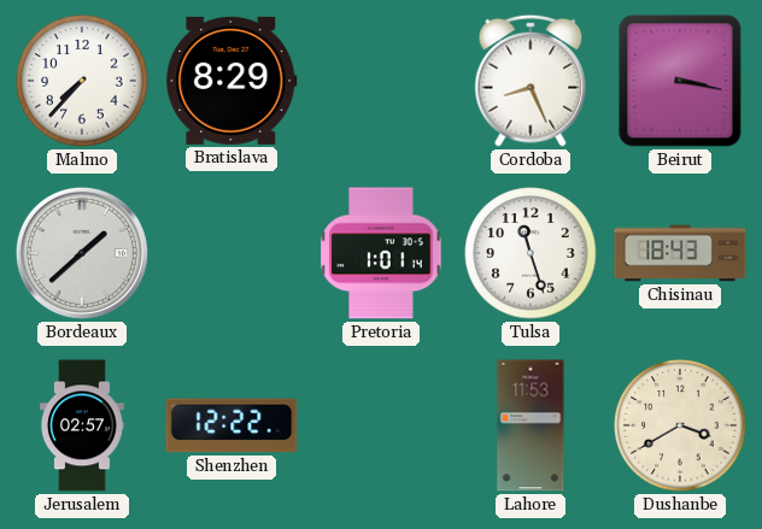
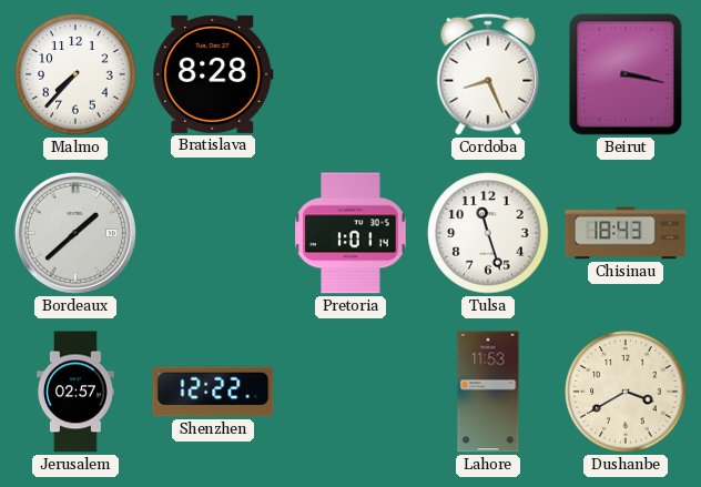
Bratislava: 8:29 -> 8:28
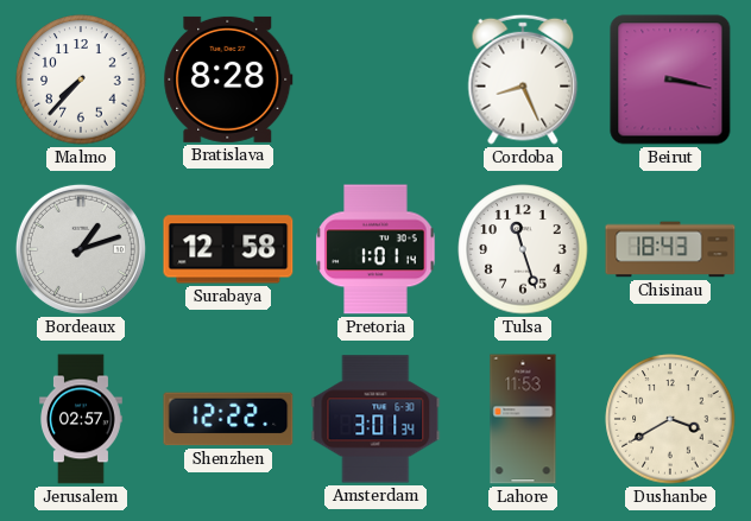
Bordeaux: 1:38 -> 1:12
Surabaya: none -> 12:58
Amsterdam: none -> 3:01
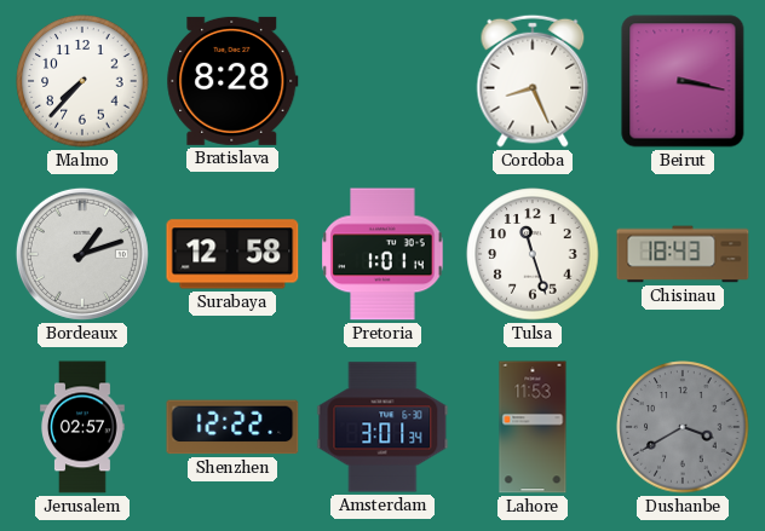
Dushanbe dial: cream -> grey
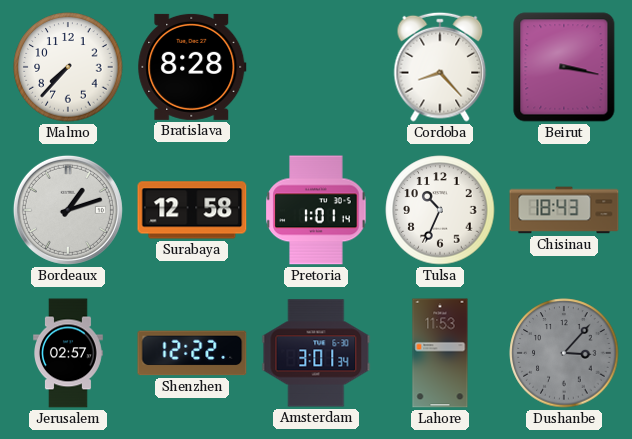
Cordoba: 8:26 -> 8:23
Tulsa: 11:27 -> 10:34
Dushanbe: 3:40 -> 3:07
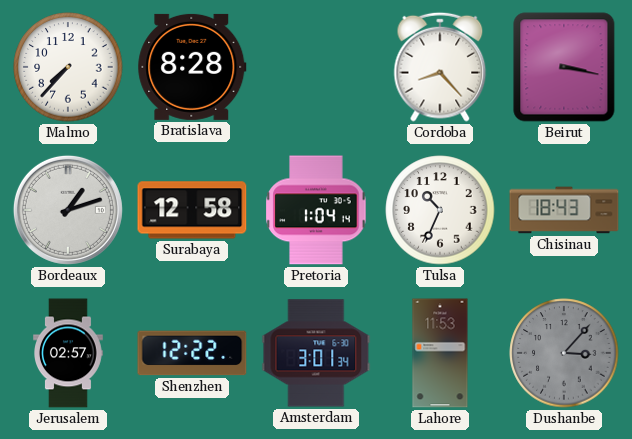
Pretoria: 1:01 -> 1:04
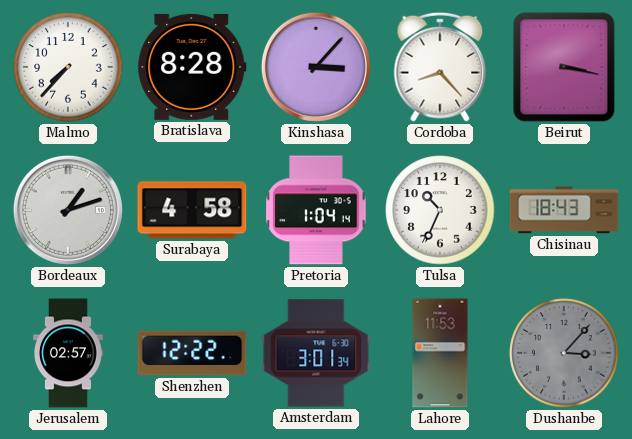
Kinshasa: none -> 3:07
Surabaya: 12:58 -> 4:58
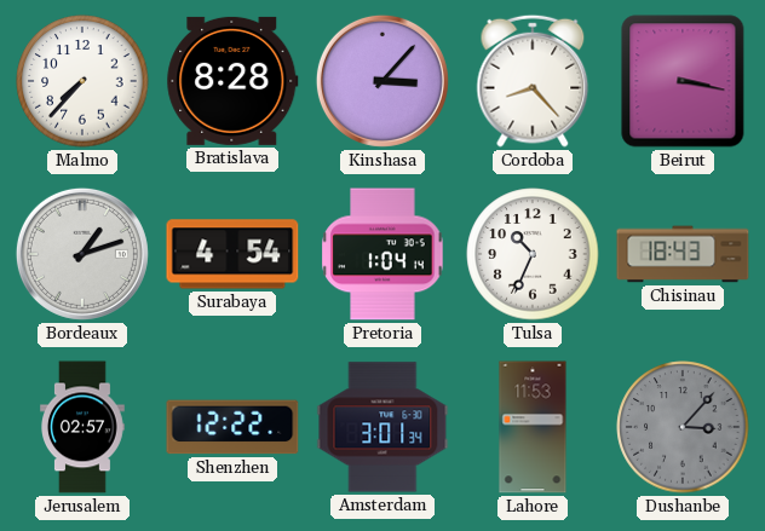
Surabaya: 4:58 -> 4:54
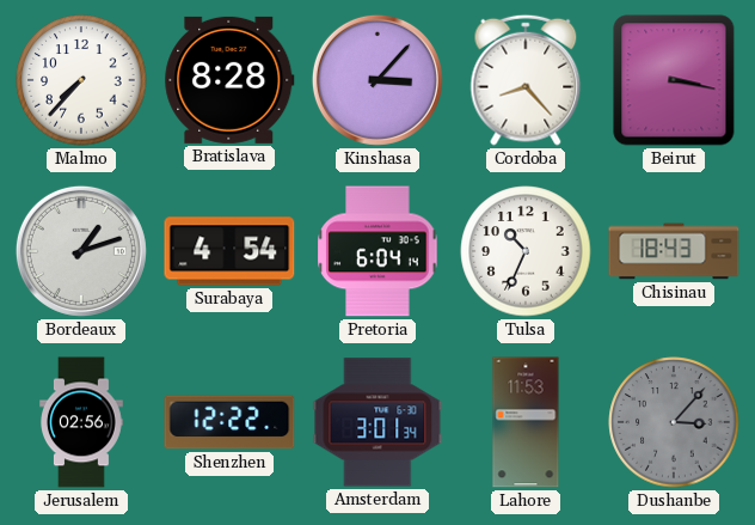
Pretoria: 1:04 -> 6:04
Jerusalem: 02:57 -> 02:56
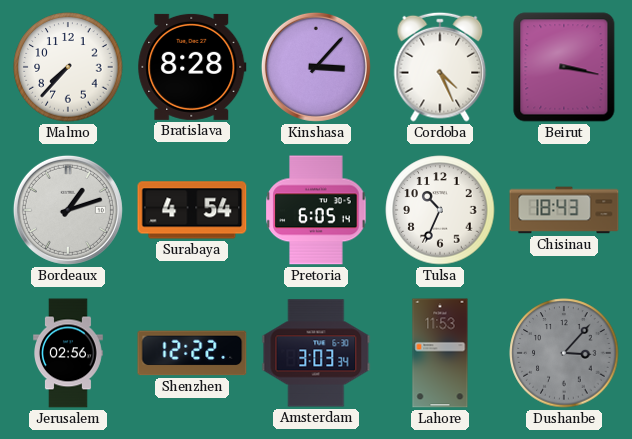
Cordoba: 8:23 -> 4:26
Pretoria: 6:04 -> 6:05
Amsterdam: 3:01 -> 3:03
